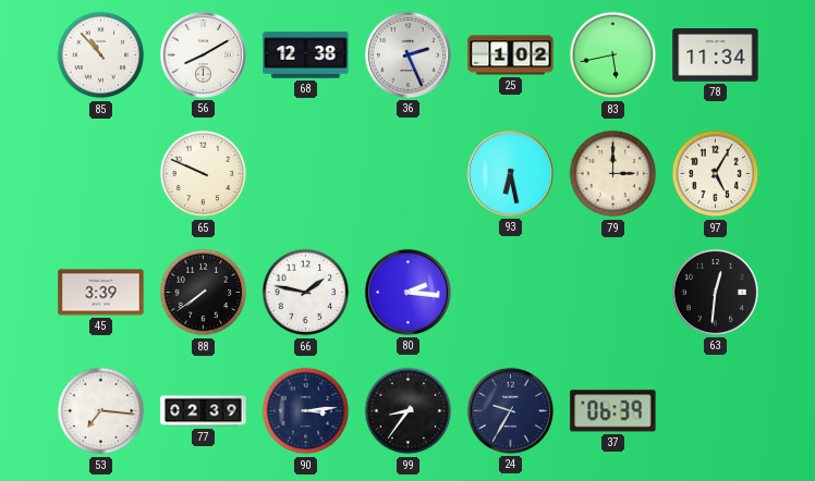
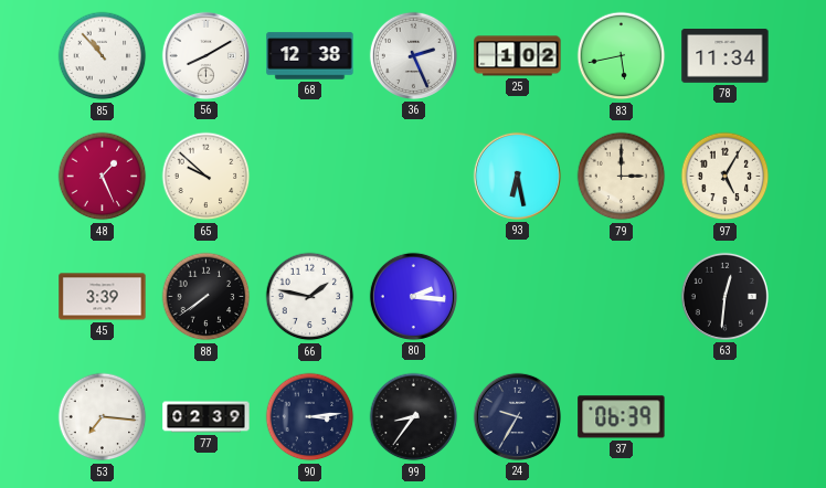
48: none -> 1:26
65: 9:49 -> 9:52
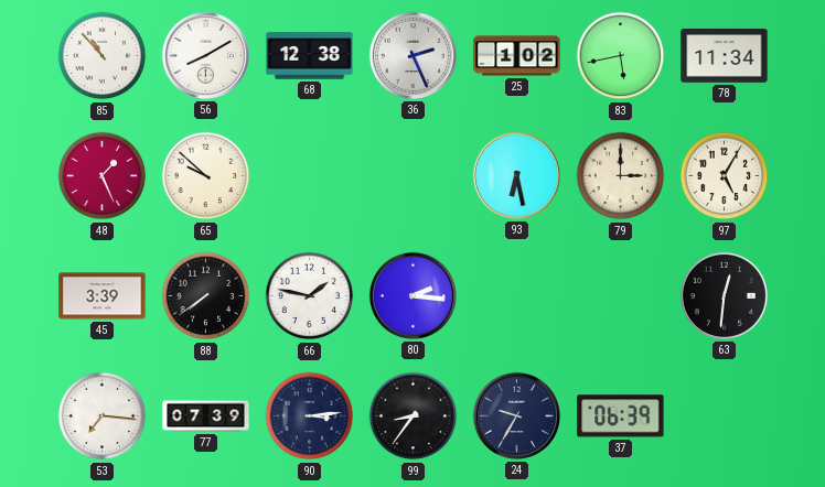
77: 02:39 -> 07:39
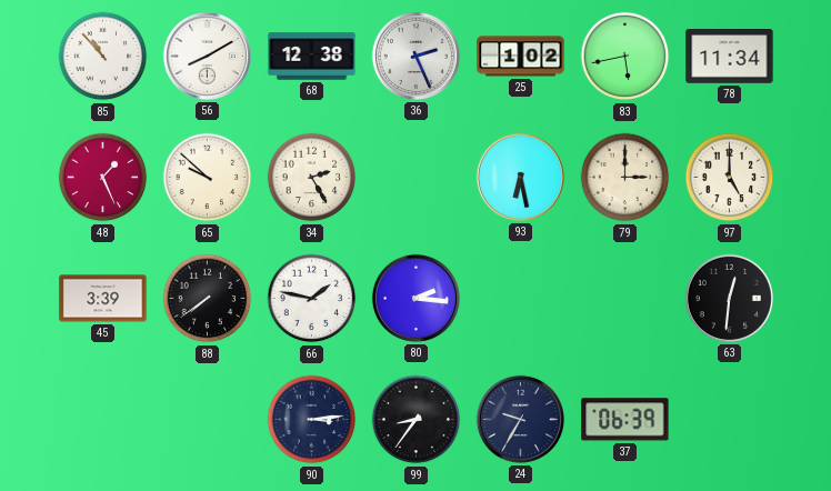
34: none -> 2:25
97: 5:05 -> 5:00
53: 7:16 -> none
77: 07:39 -> none
